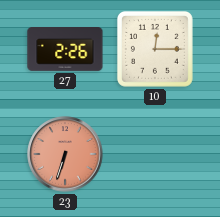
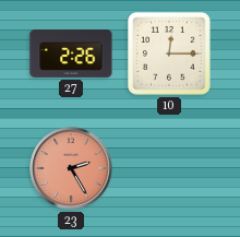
23: 6:33 -> 2:25
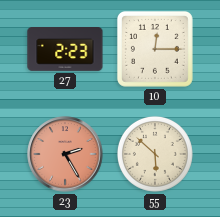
27: 2:26 -> 2:23
55: none -> 5:52
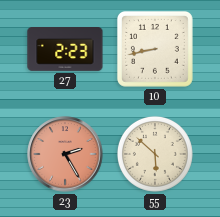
10: 12:15 -> 8:43
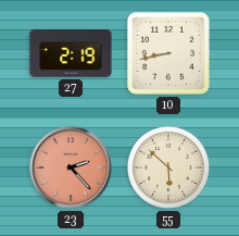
27: 2:23 -> 2:19
23: 2:25 -> 2:23
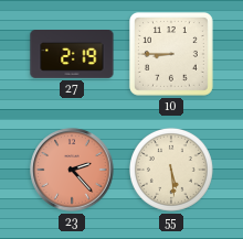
10: 8:43 -> 8:45
55: 5:52 -> 5:29
